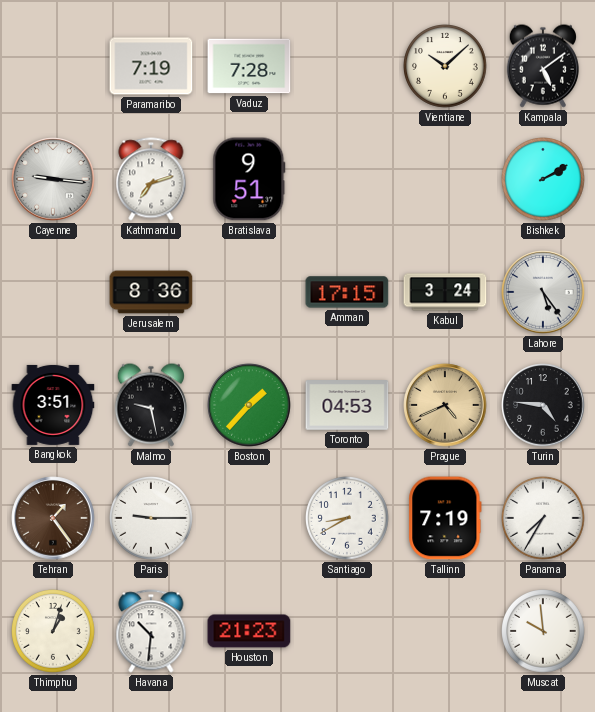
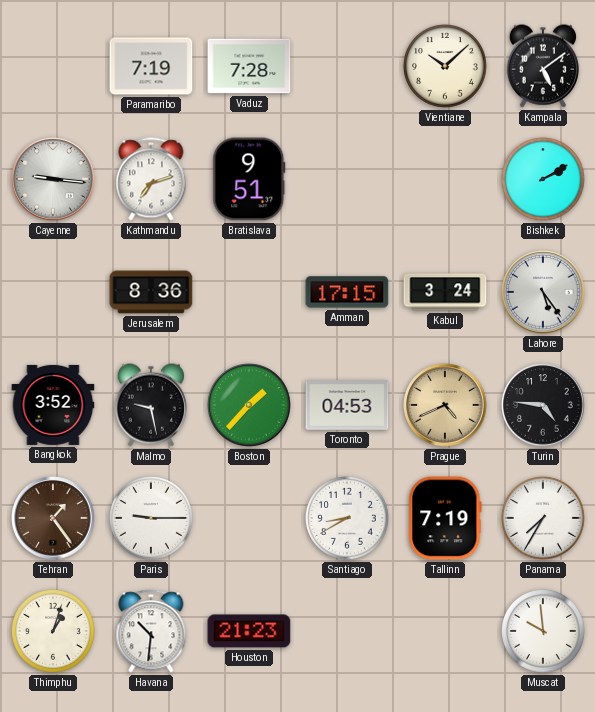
Bangkok: 3:51 -> 3:52
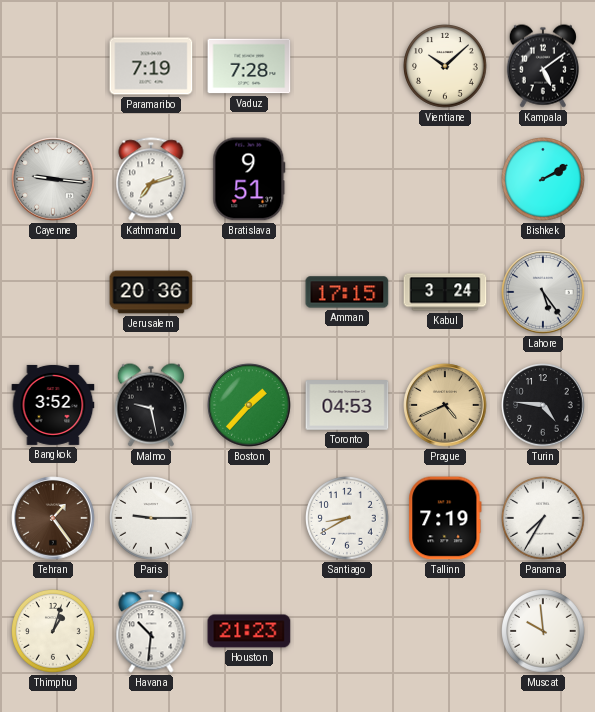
Jerusalem: 8:36 -> 20:36
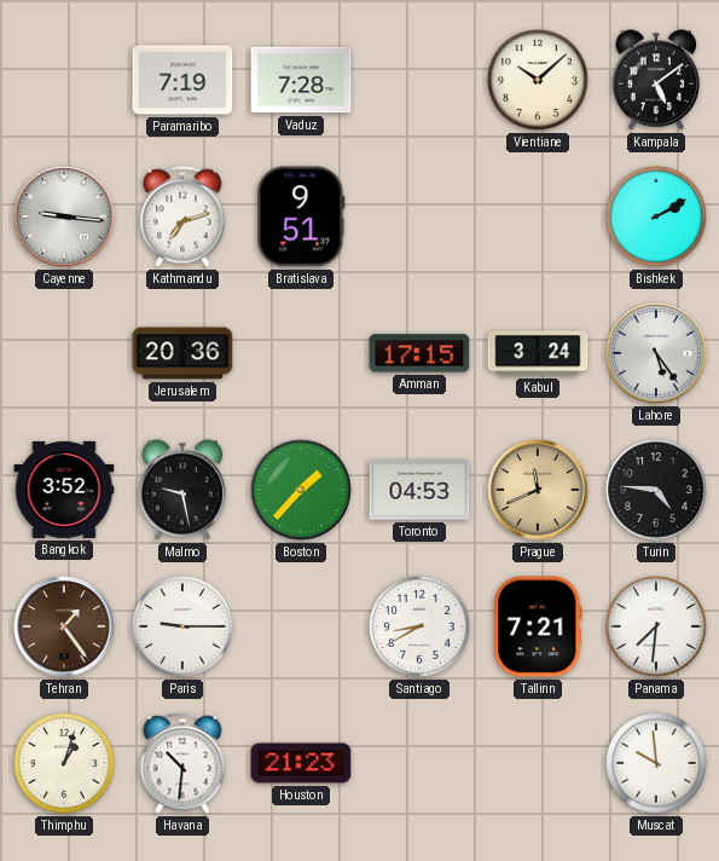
Prague: 4:41 -> 11:41
Tallinn: 7:19 -> 7:21
Panama: 7:35 -> 7:31
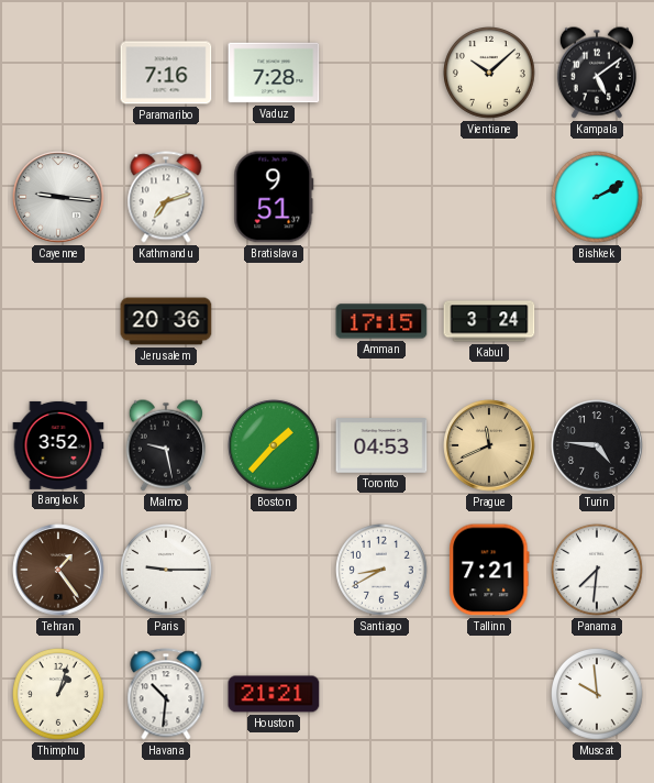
Paramaribo: 7:19 -> 7:16
Lahore: 5:24 -> none
Houston: 21:23 -> 21:21
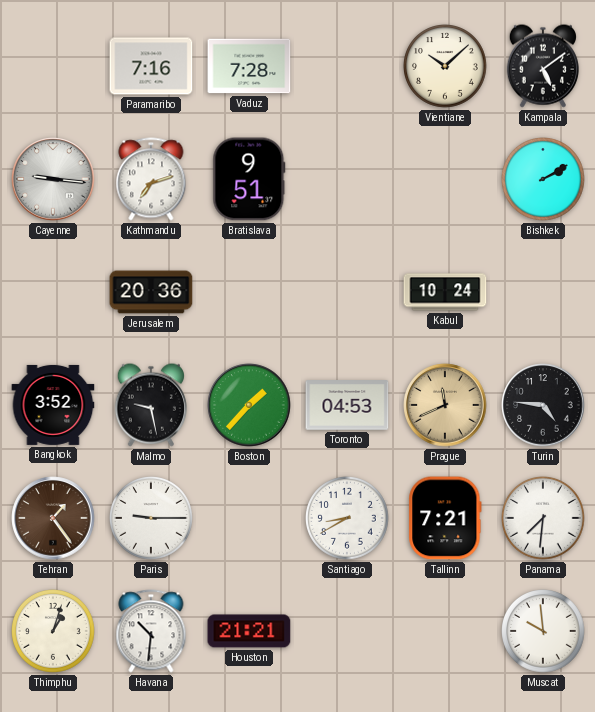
Amman: 17:15 -> none
Kabul: 3:24 -> 10:24
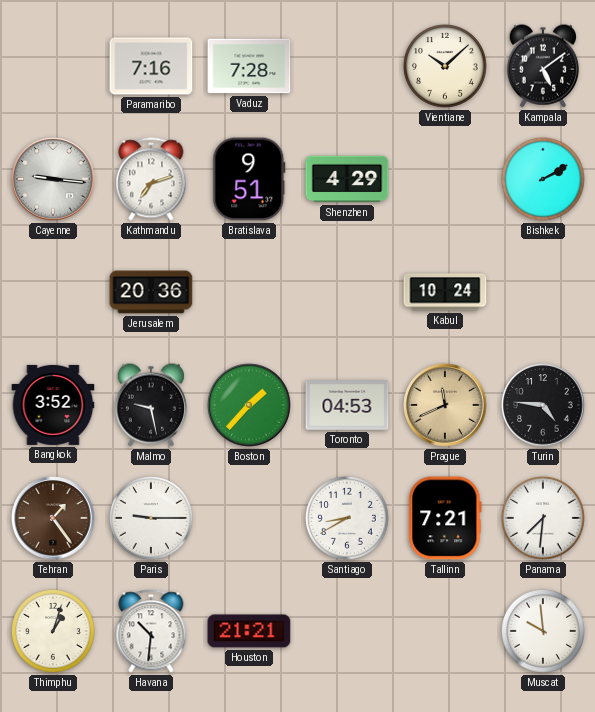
Shenzhen: none -> 4:29
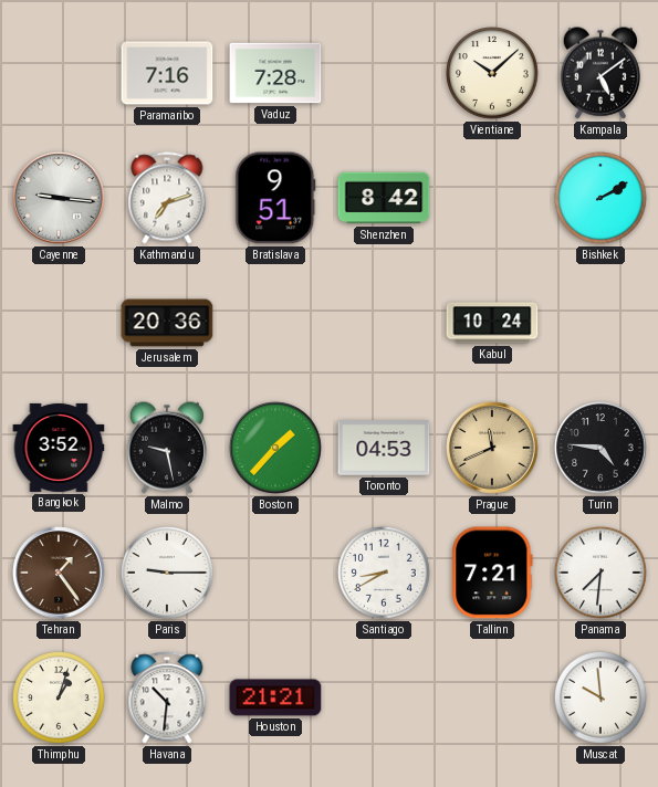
Shenzhen: 4:29 -> 8:42
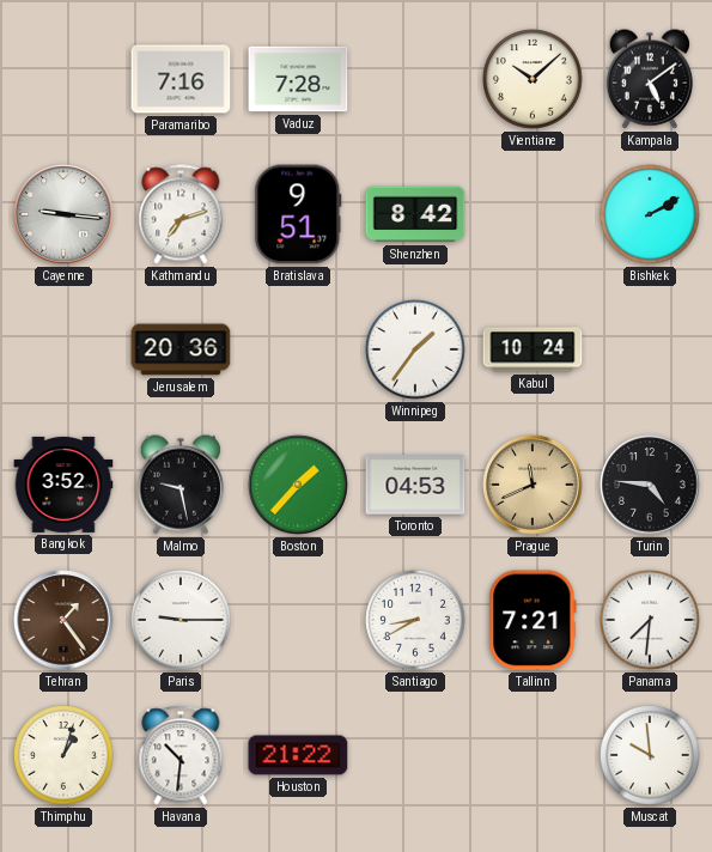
Winnipeg: none -> 1:36
Houston: 21:21 -> 21:22
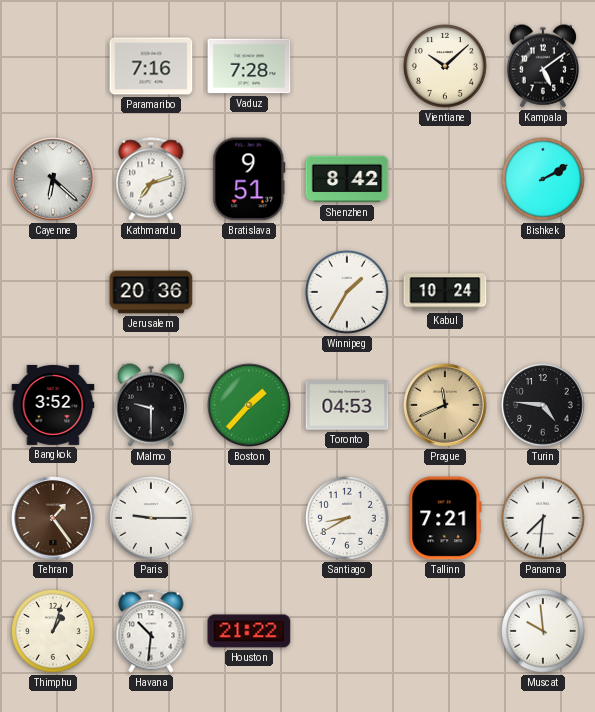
Cayenne: 9:16 -> 6:22
Winnipeg: 1:36 -> 1:35
Malmo: 9:28 -> 9:30
